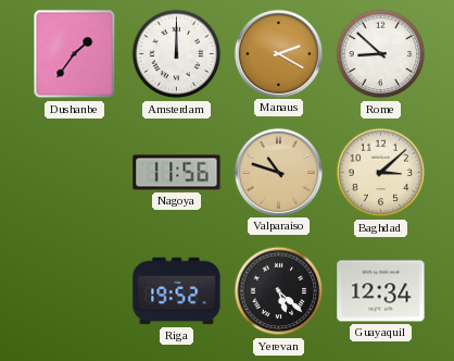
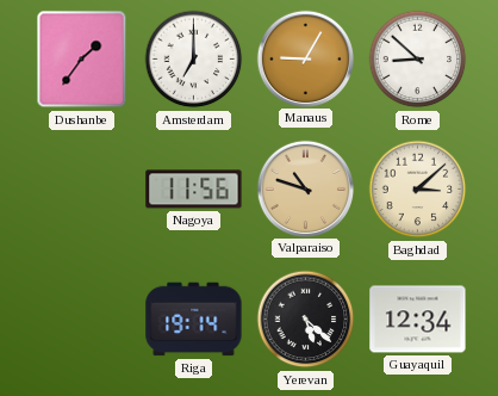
Amsterdam: 12:00 -> 7:00
Manaus: 2:20 -> 9:05
Riga: 19:52 -> 19:14
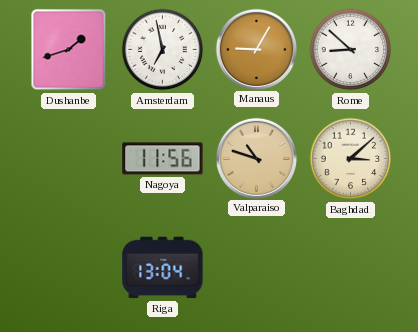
Dushanbe: 1:36 -> 1:42
Amsterdam: 7:00 -> 6:58
Riga: 19:14 -> 13:04
Yerevan: 5:22 -> none
Guayaquil: 12:34 -> none
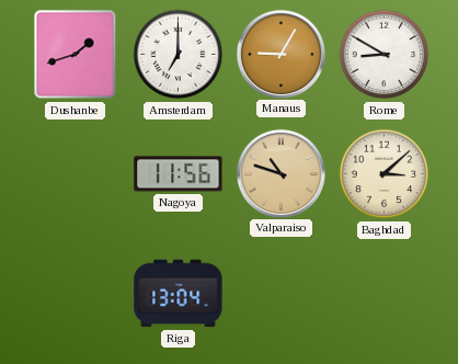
Amsterdam: 6:58 -> 7:00
Rome: 8:52 -> 8:50
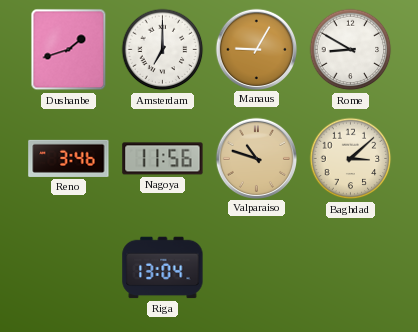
Reno: none -> 3:46
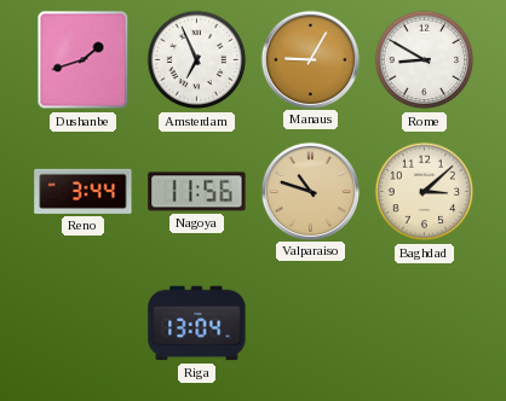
Amsterdam: 7:00 -> 6:56
Reno: 3:46 -> 3:44
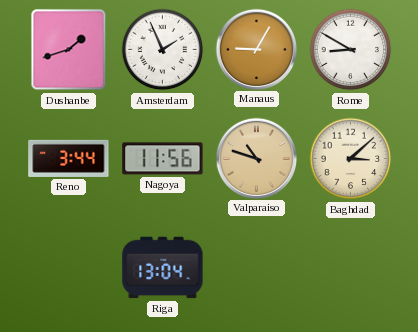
Amsterdam: 6:56 -> 1:56
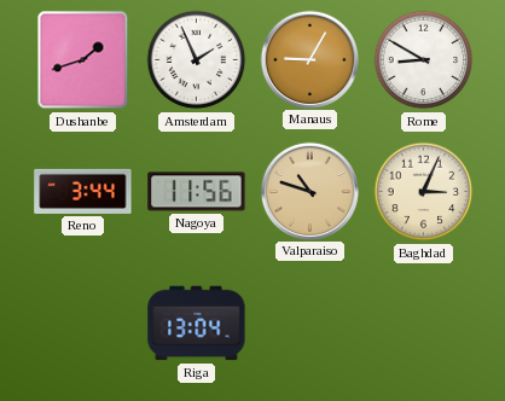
Baghdad: 3:08 -> 3:04
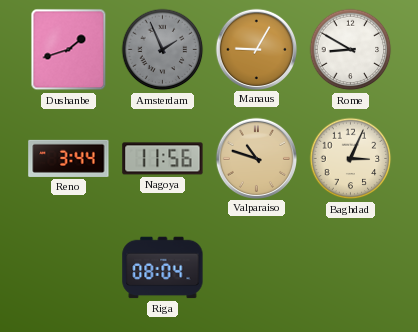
Amsterdam dial: white -> grey
Riga: 13:04 -> 08:04
